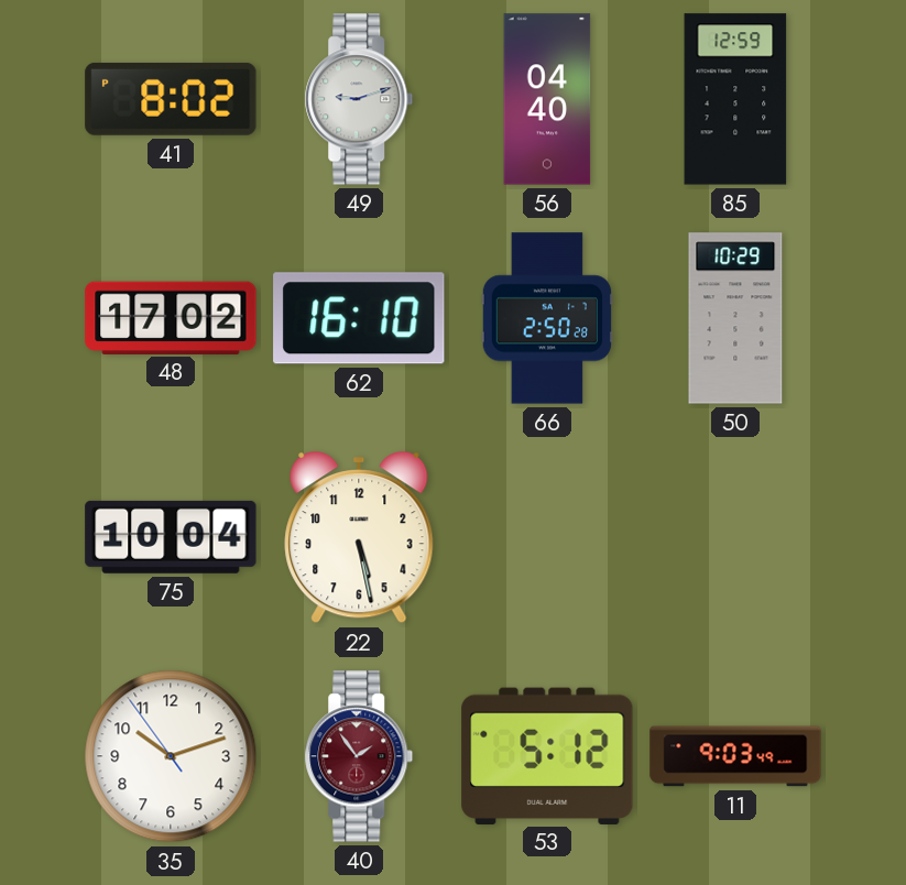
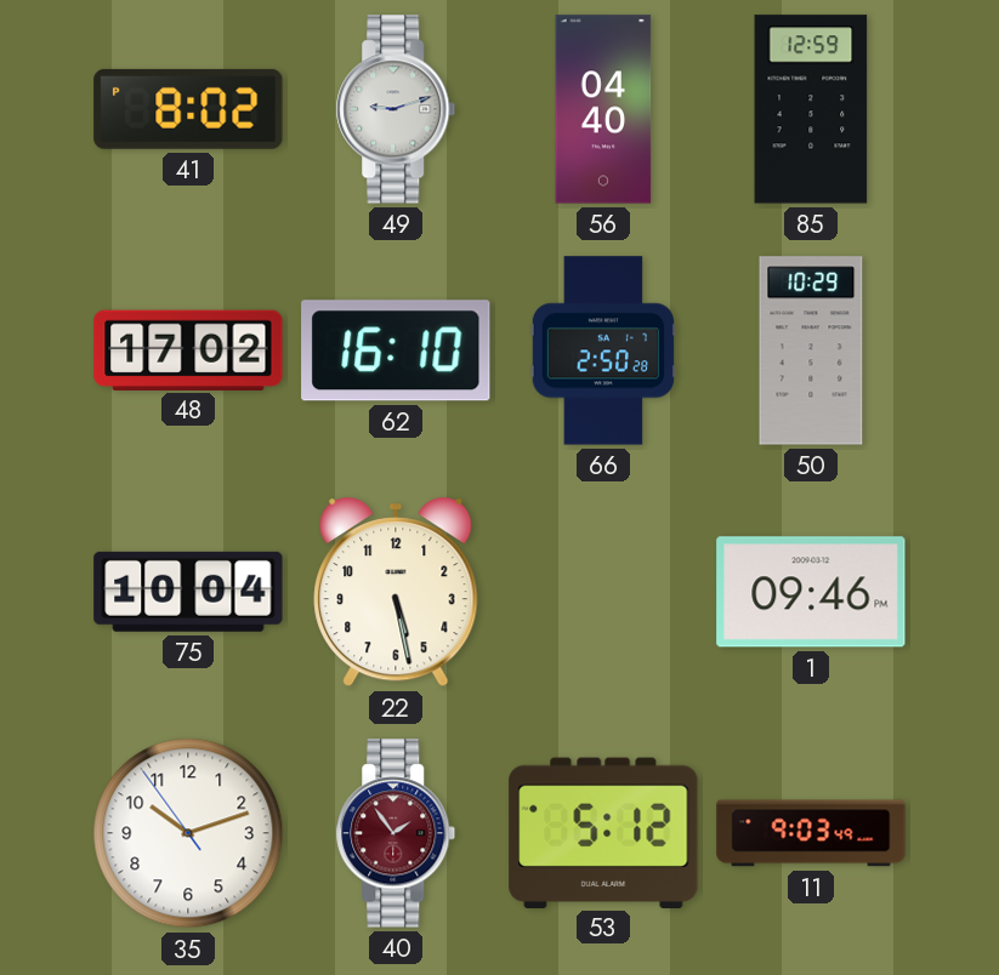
1: none -> 09:46
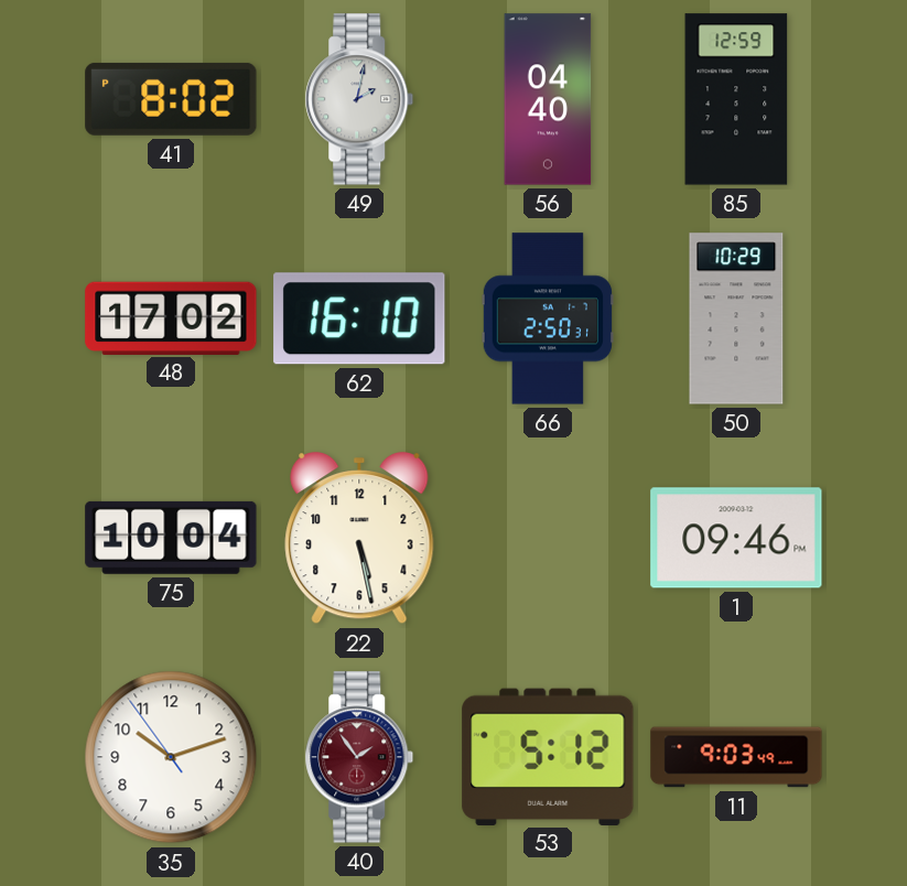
49: 9:12 -> 2:02
66: 2:50:28 -> 2:50:31
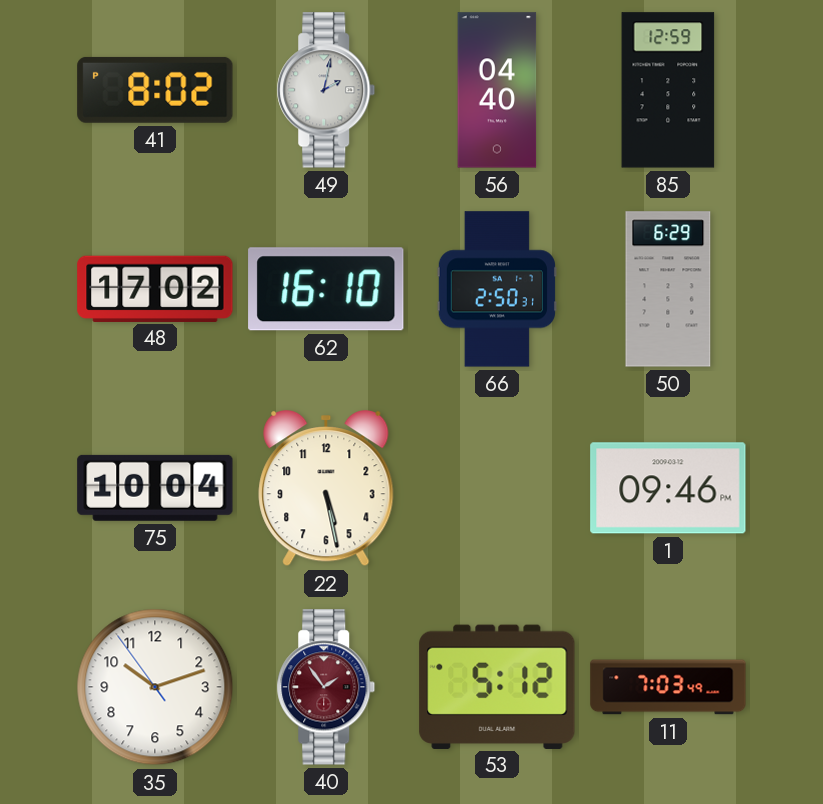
50: 10:29 -> 6:29
11: 9:03 -> 7:03
